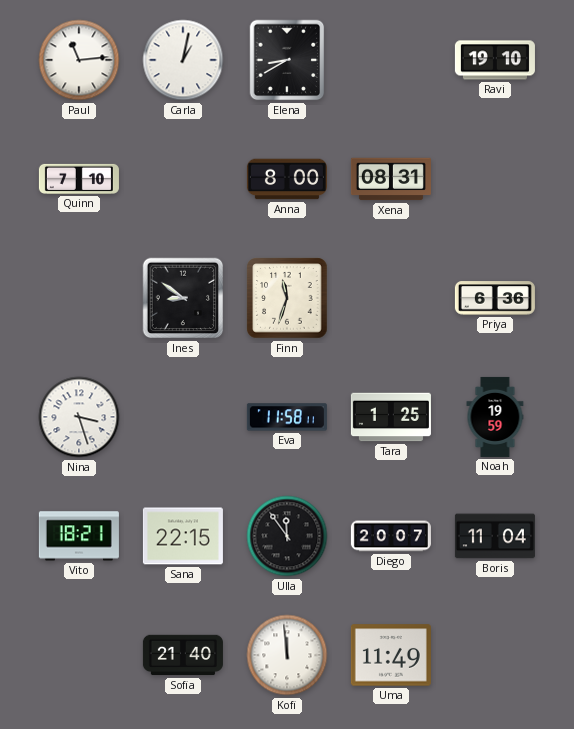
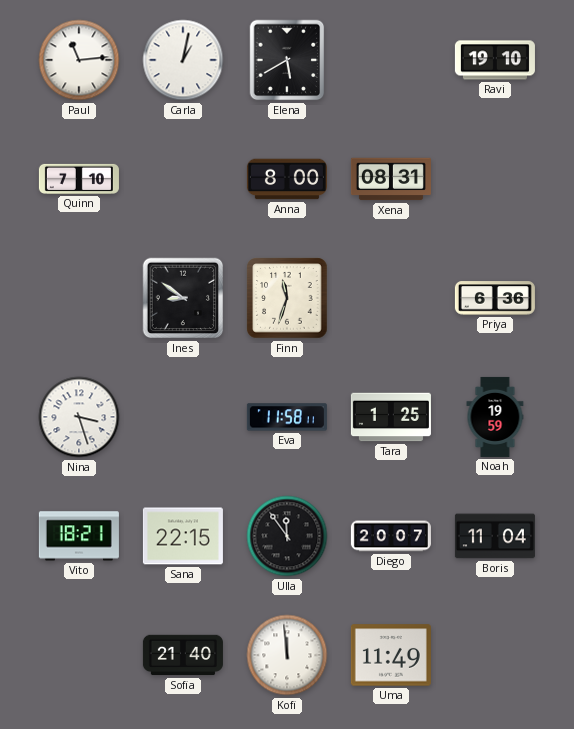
Elena: 8:40 -> 5:40
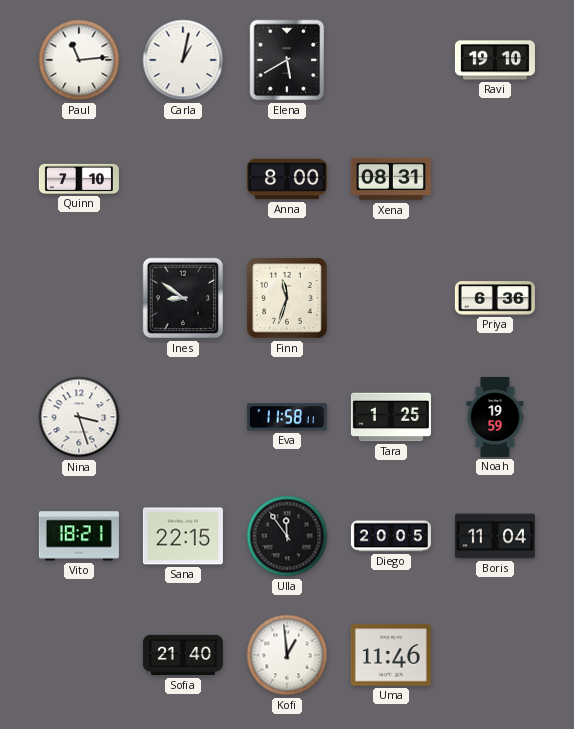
Diego: 20:07 -> 20:05
Kofi: 11:59 -> 12:59
Uma: 11:49 -> 11:46
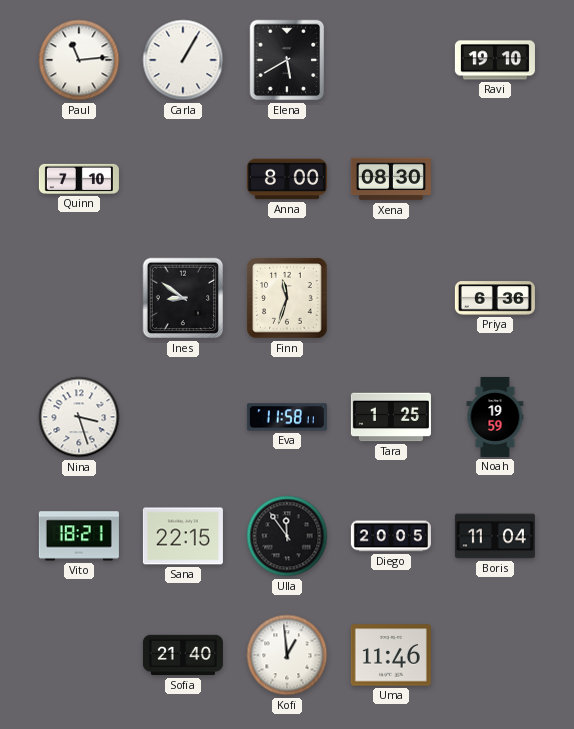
Carla: 1:02 -> 1:05
Xena: 08:31 -> 08:30
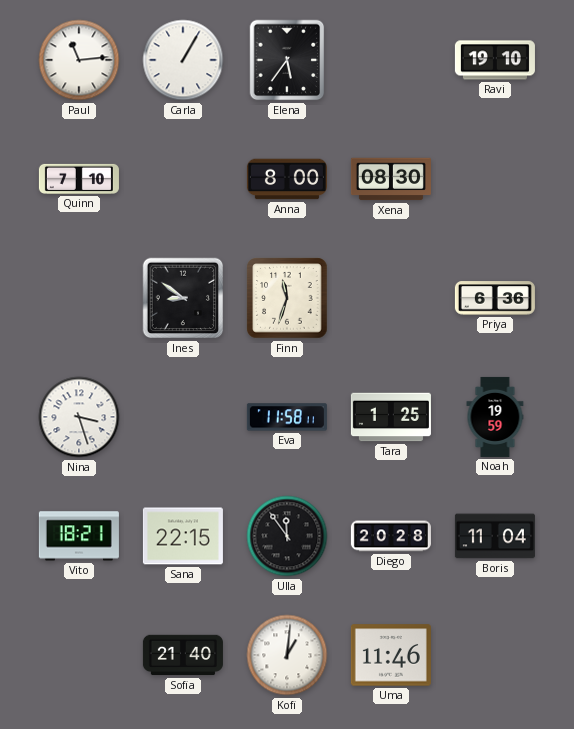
Elena: 5:40 -> 5:36
Diego: 20:05 -> 20:28
Kofi: 12:59 -> 1:01
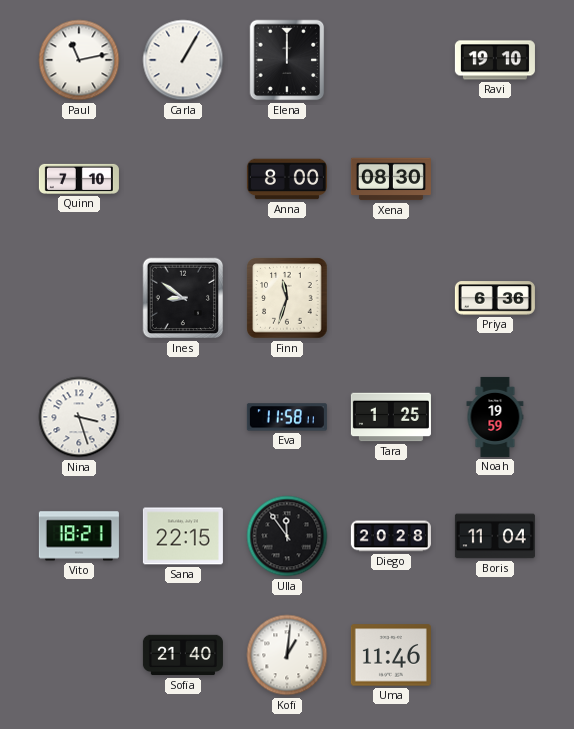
Paul: 11:14 -> 11:13
Elena: 5:36 -> 12:00
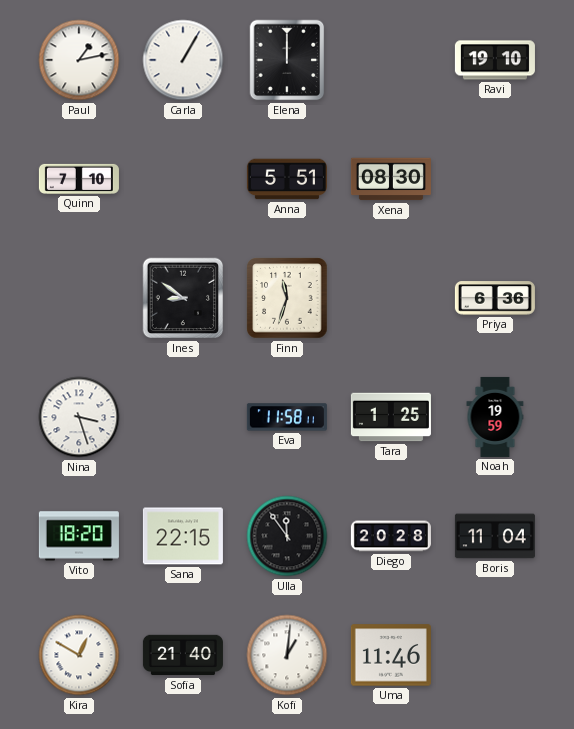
Paul: 11:13 -> 1:13
Anna: 8:00 -> 5:51
Vito: 18:21 -> 18:20
Kira: none -> 12:50
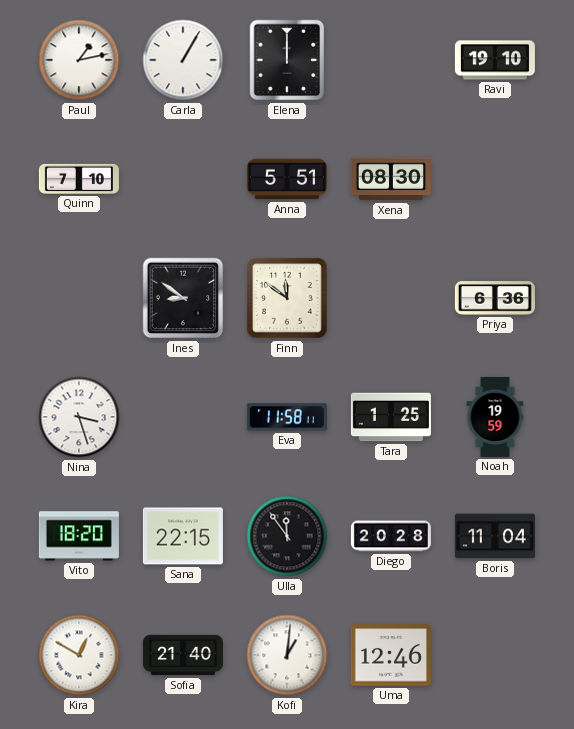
Finn: 11:33 -> 11:51
Uma: 11:46 -> 12:46
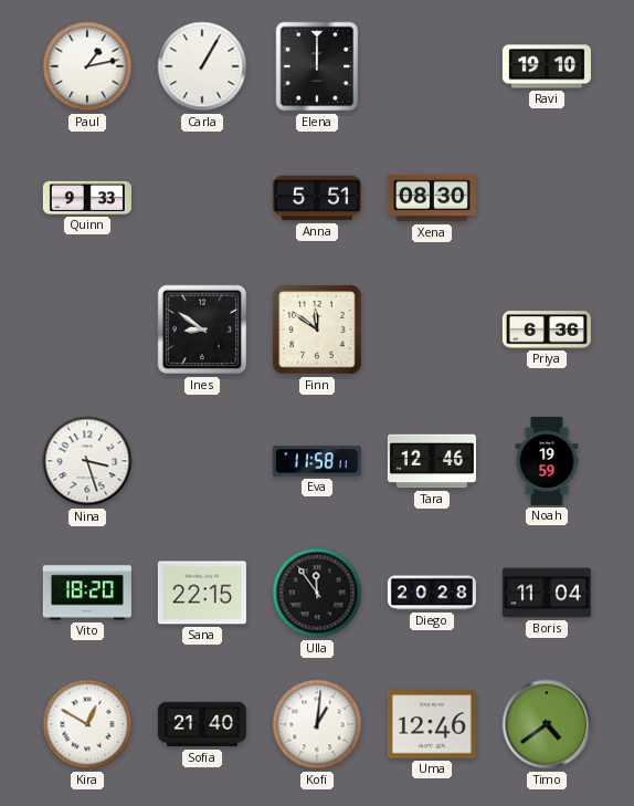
Quinn: 7:10 -> 9:33
Tara: 1:25 -> 12:46
Timo: none -> 4:39
